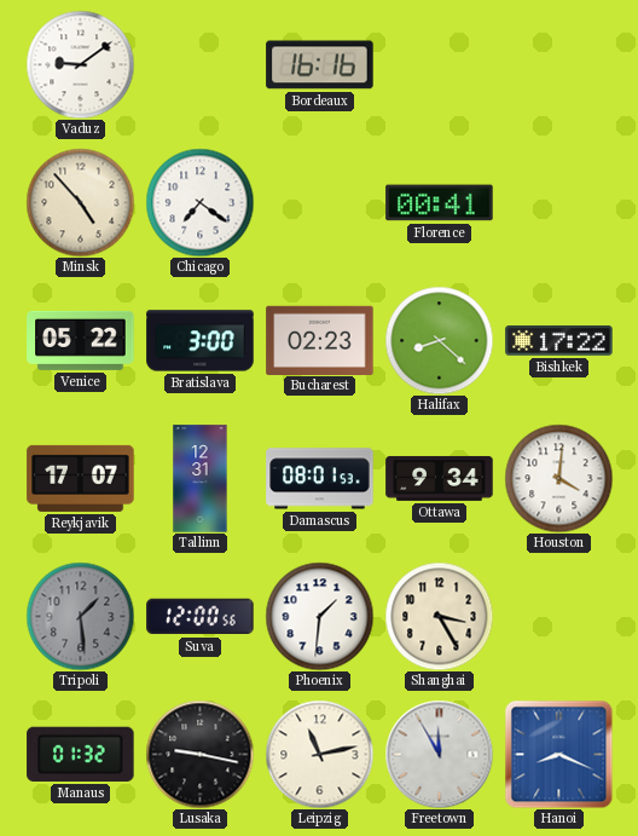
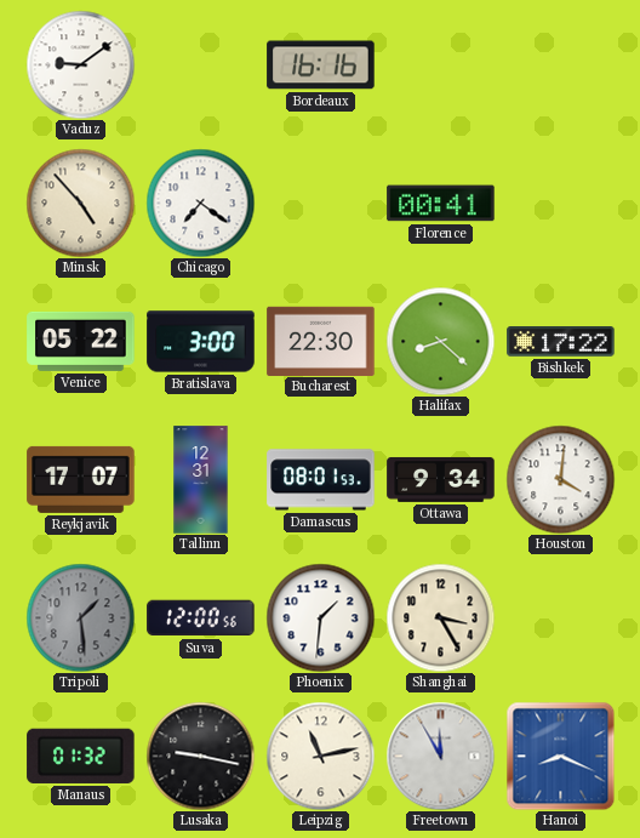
Bucharest: 02:23 -> 22:30
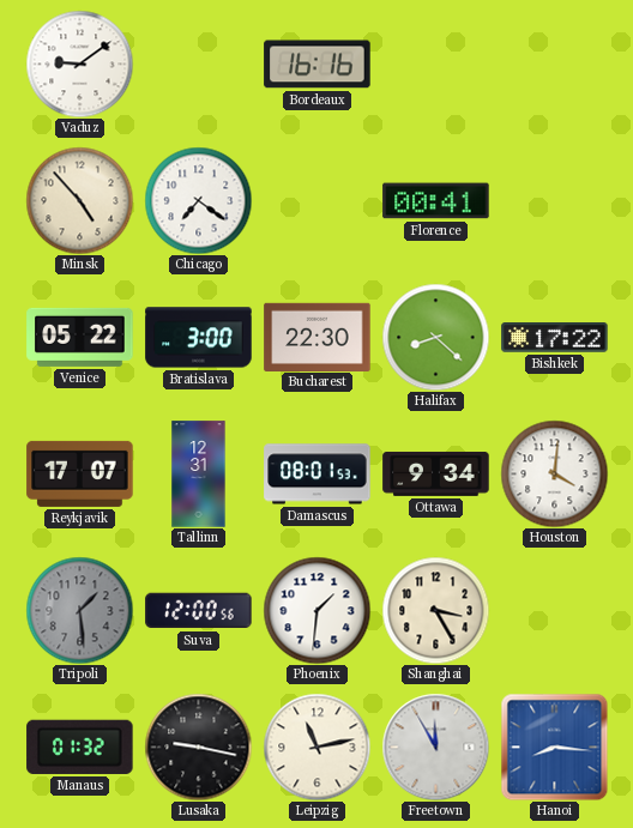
Hanoi: 8:19 -> 8:16
